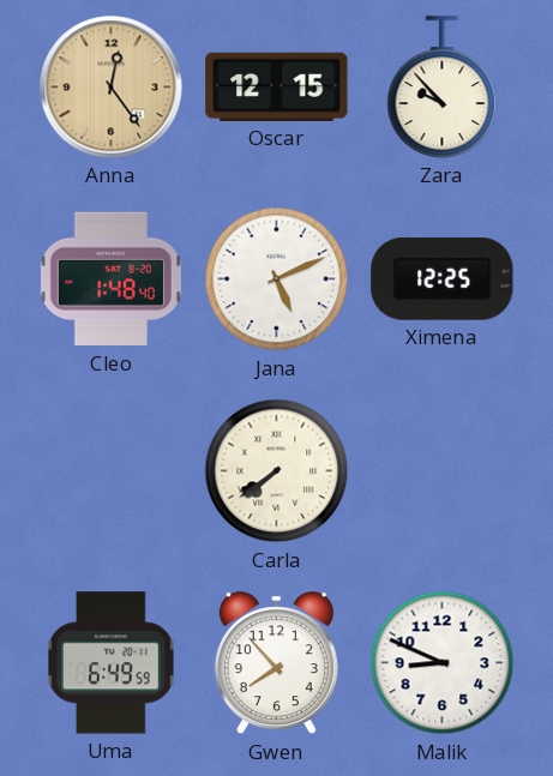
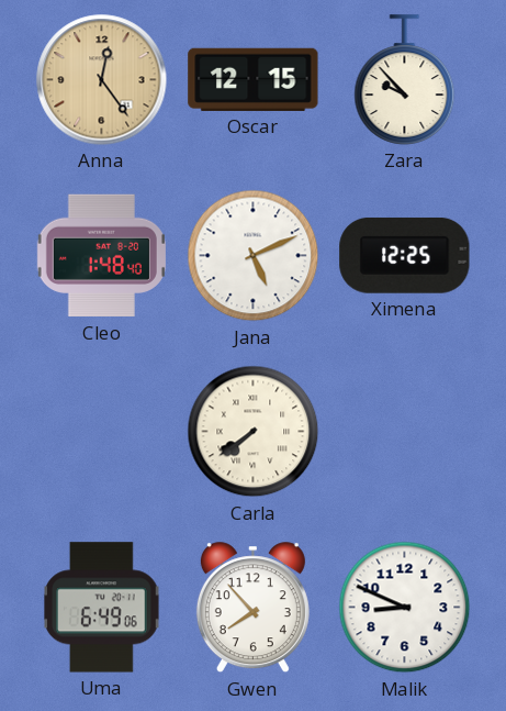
Uma: 6:49:59 -> 6:49:06
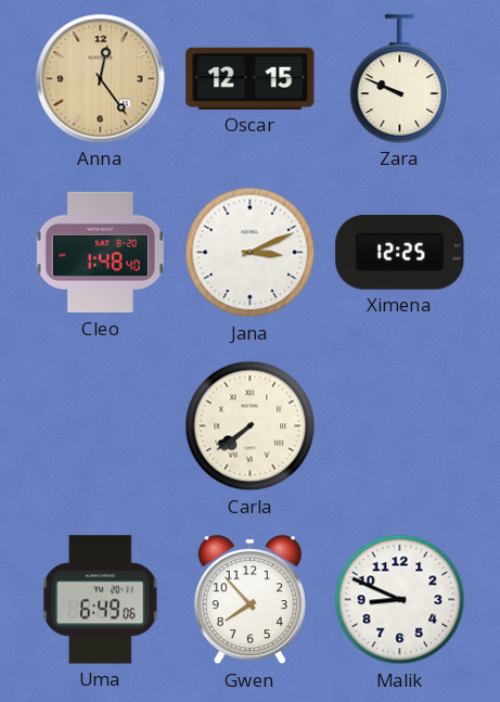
Zara: 9:53 -> 9:49
Jana: 5:11 -> 3:11
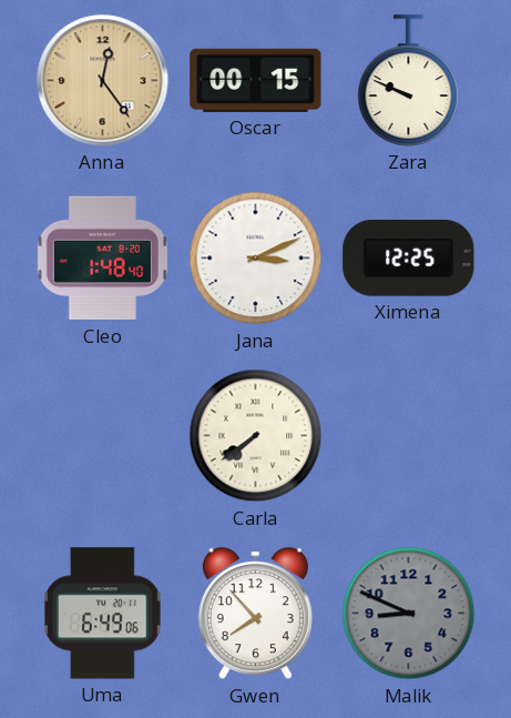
Oscar: 12:15 -> 00:15
Malik dial: white -> grey
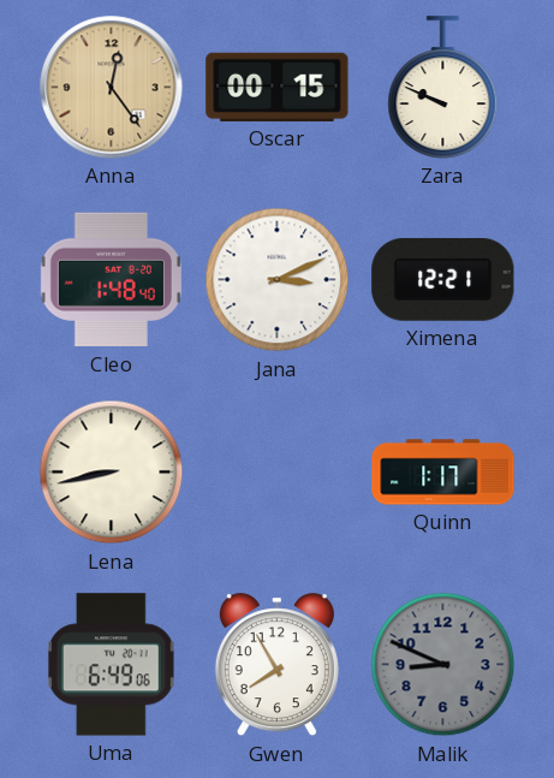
Ximena: 12:25 -> 12:21
Lena: none -> 8:43
Carla: 7:39 -> none
Quinn: none -> 1:17
Gwen: 7:53 -> 7:55
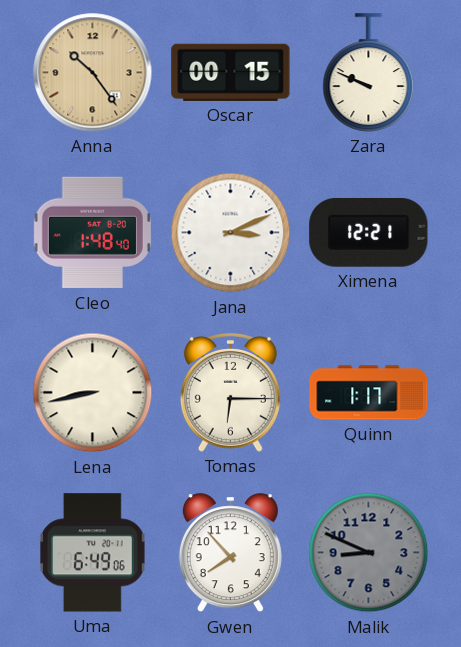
Anna: 12:24 -> 10:24
Tomas: none -> 6:15
Gwen: 7:55 -> 7:53
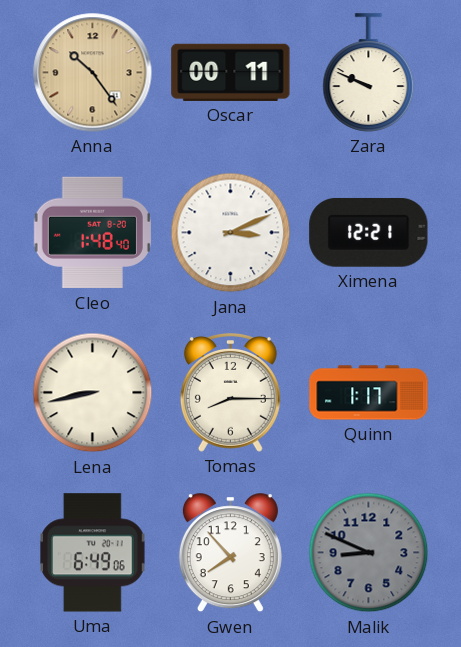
Oscar: 00:15 -> 00:11
Tomas: 6:15 -> 8:15
